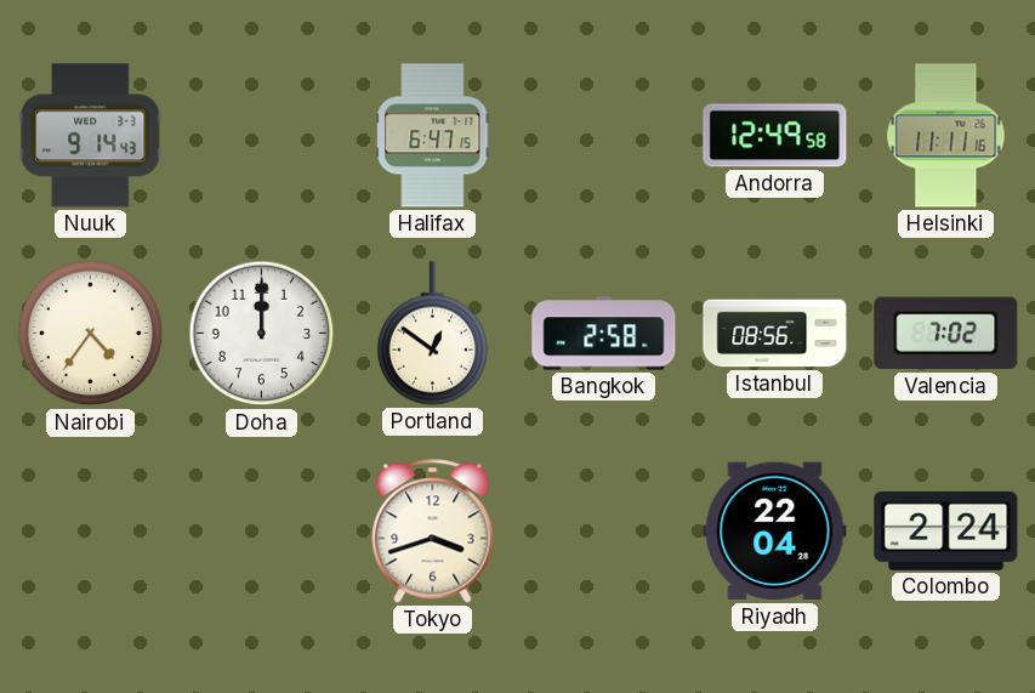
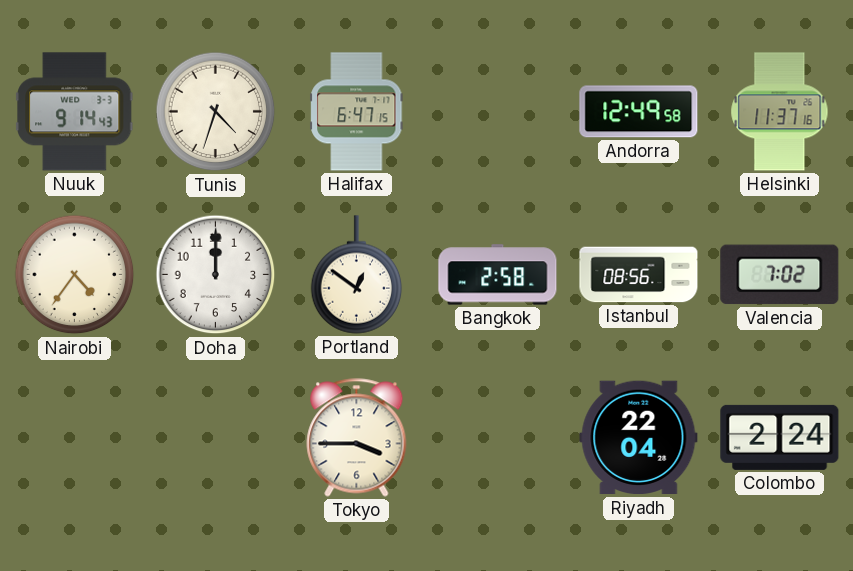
Tunis: none -> 4:33
Helsinki: 11:11 -> 11:37
Tokyo: 3:42 -> 3:45
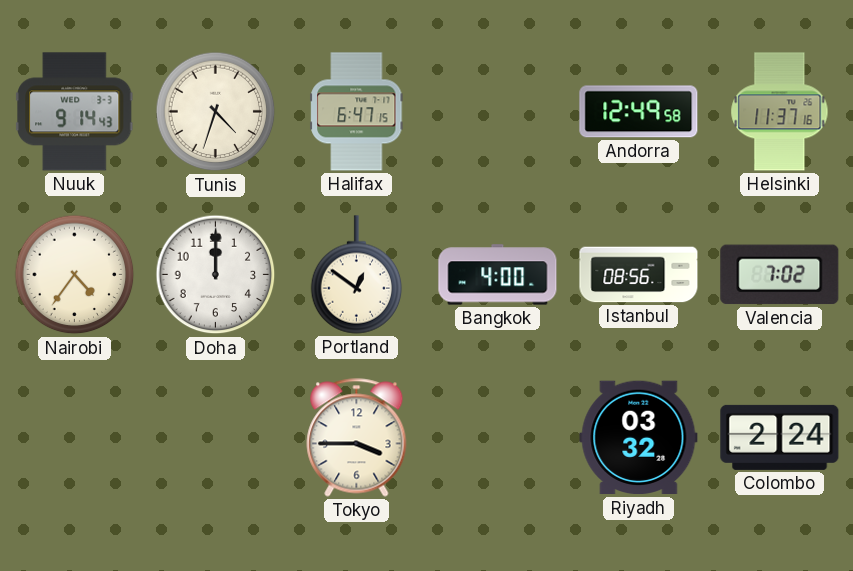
Bangkok: 2:58 -> 4:00
Riyadh: 22:04 -> 03:32
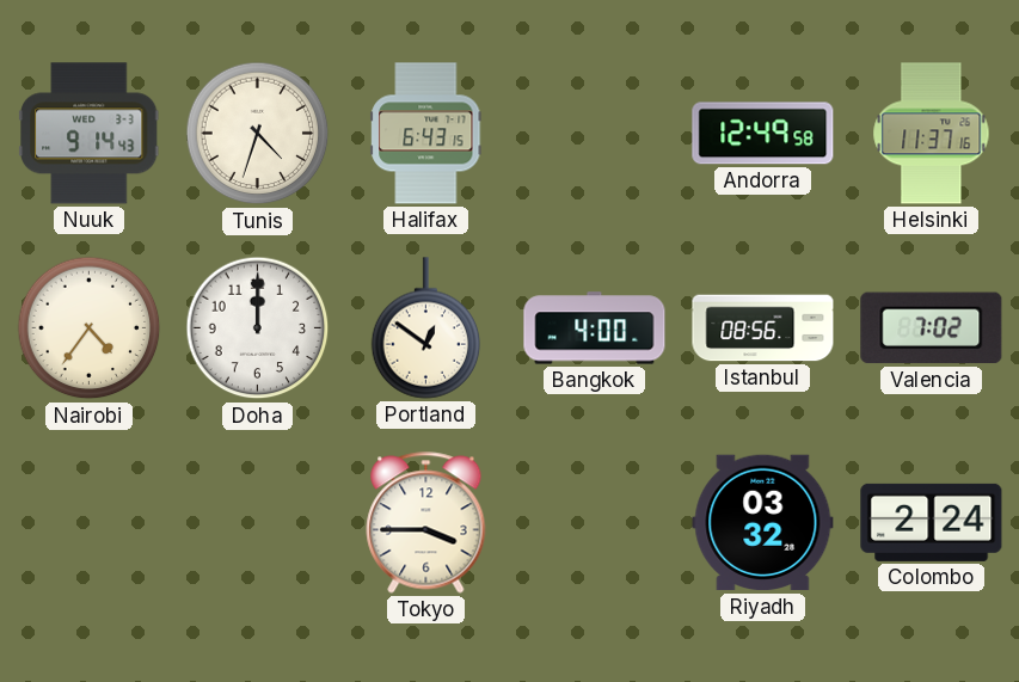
Halifax: 6:47 -> 6:43
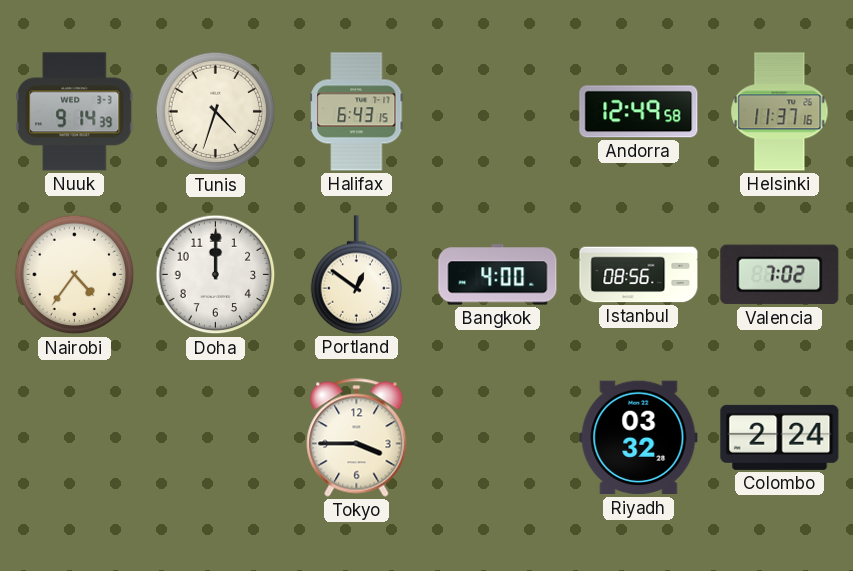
Nuuk: 9:14:43 -> 9:14:39
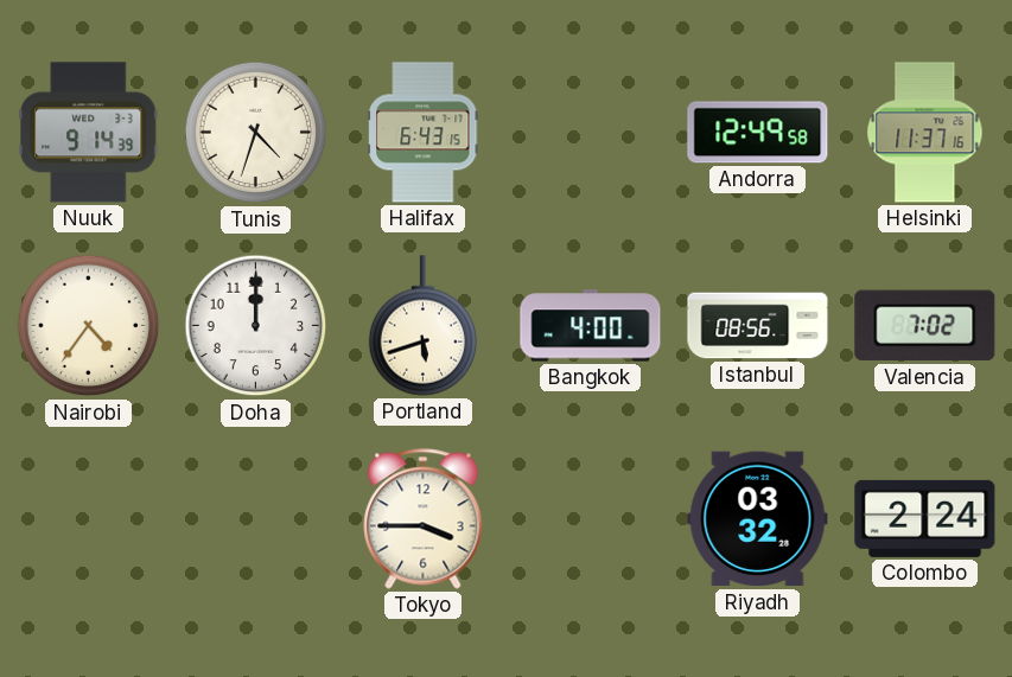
Portland: 12:51 -> 5:42
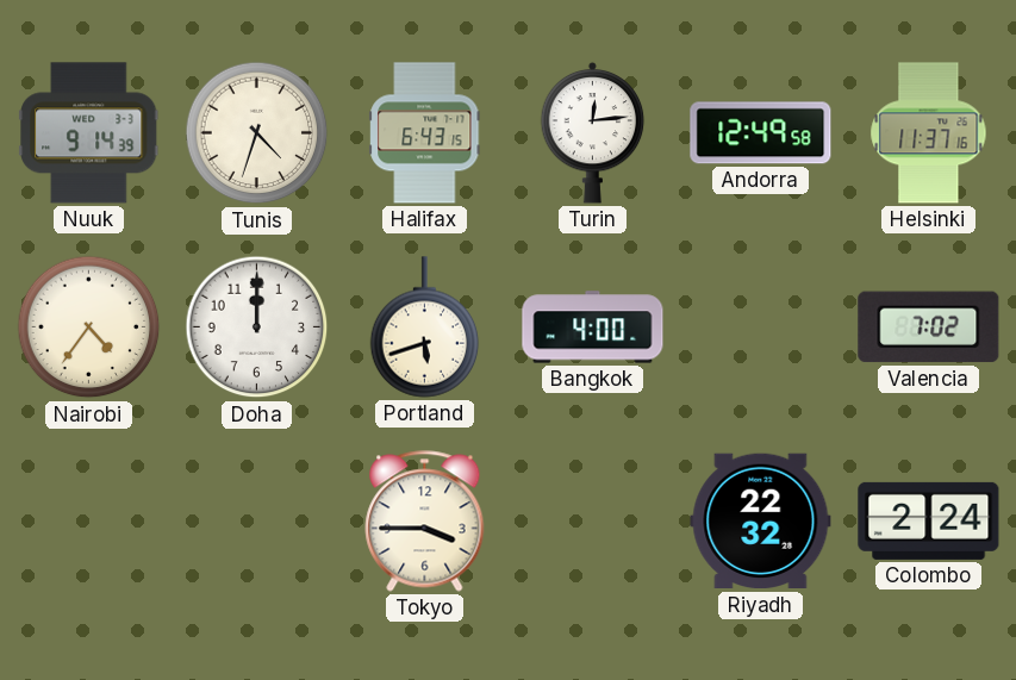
Turin: none -> 12:14
Istanbul: 08:56 -> none
Riyadh: 03:32 -> 22:32
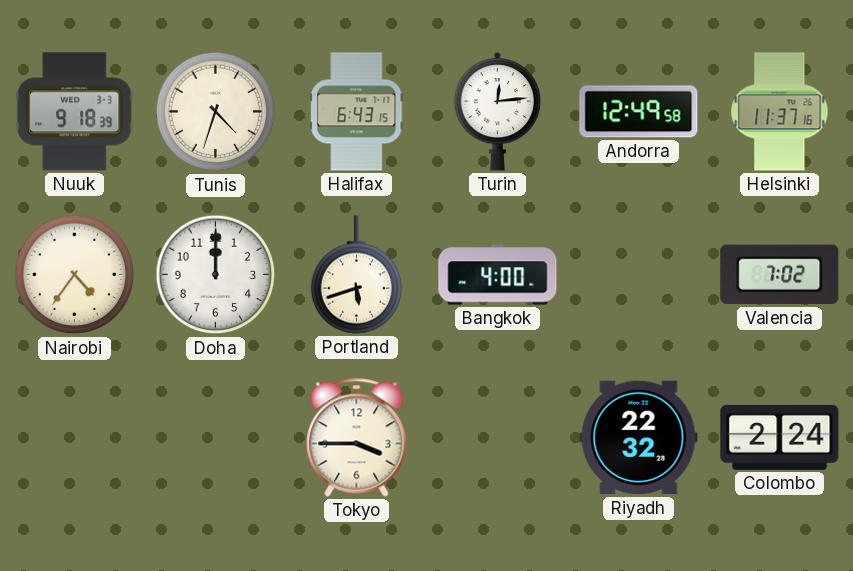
Nuuk: 9:14 -> 9:18
